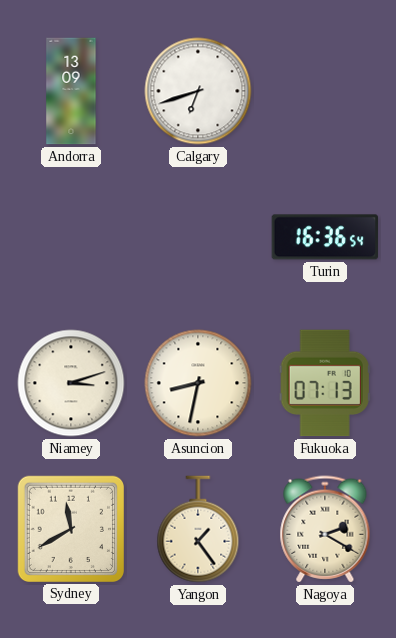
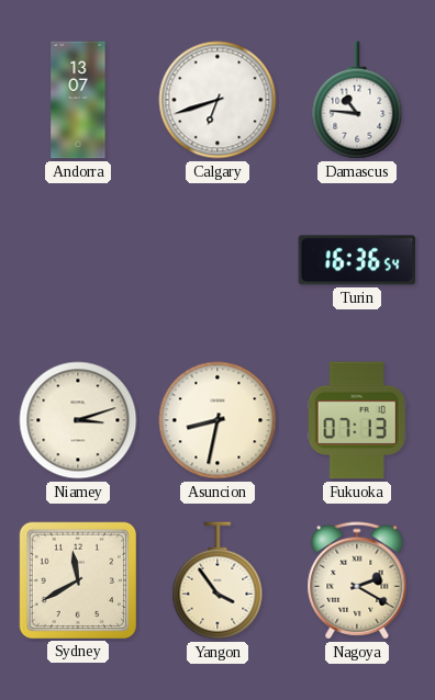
Andorra: 13:09 -> 13:07
Damascus: none -> 10:46
Yangon: 1:24 -> 3:54
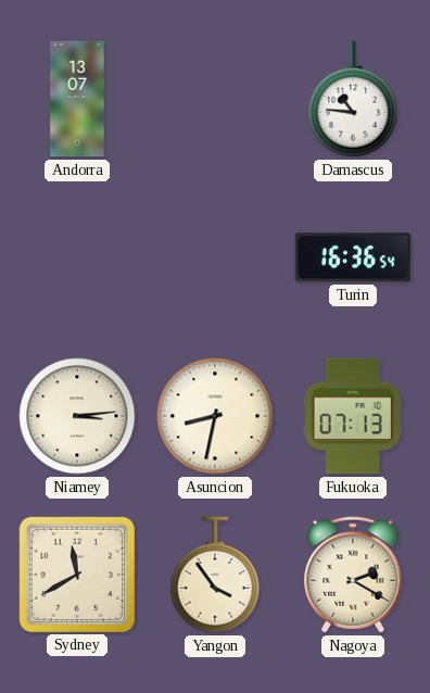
Calgary: 6:42 -> none
Niamey: 3:12 -> 3:14
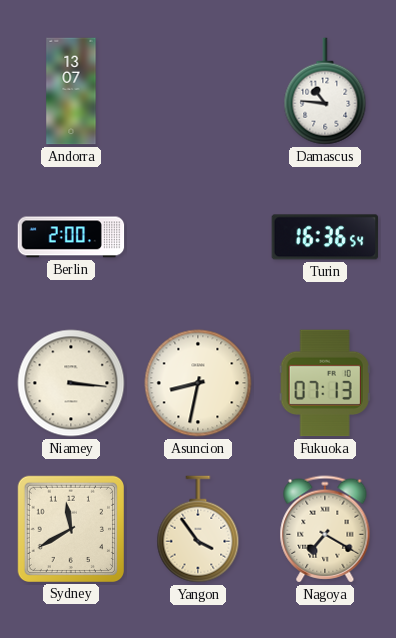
Berlin: none -> 2:00
Niamey: 3:14 -> 3:16
Nagoya: 2:20 -> 7:20
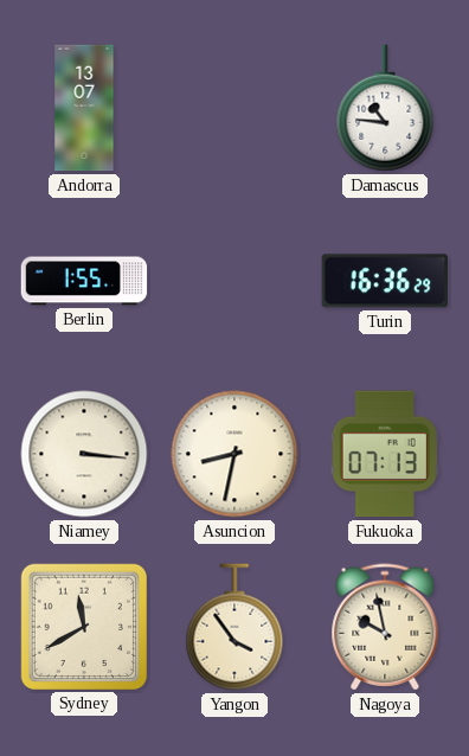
Berlin: 2:00 -> 1:55
Turin: 16:36:54 -> 16:36:29
Nagoya: 7:20 -> 9:58
